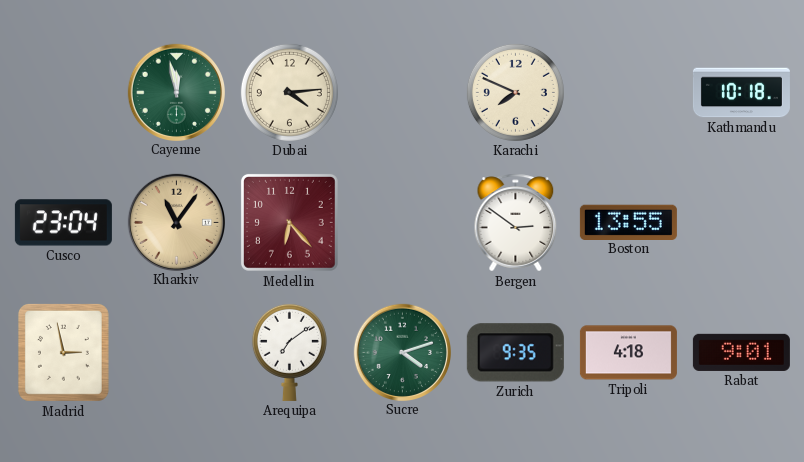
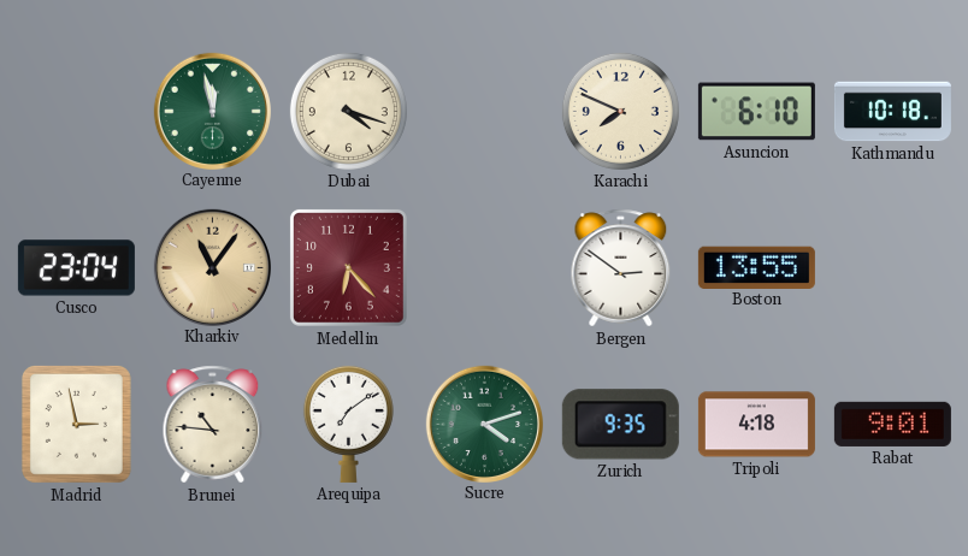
Dubai: 4:14 -> 4:18
Asuncion: none -> 6:10
Brunei: none -> 10:46
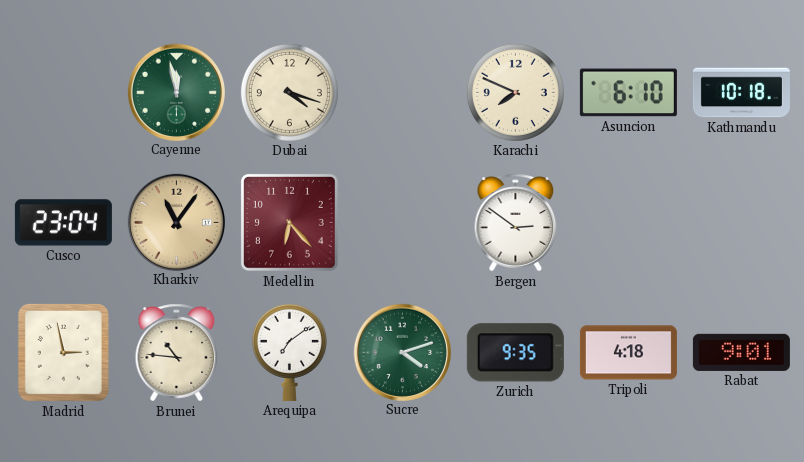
Boston: 13:55 -> none
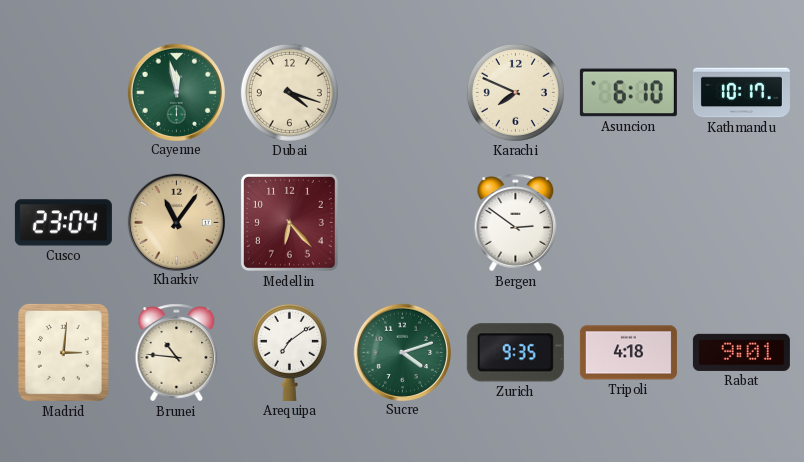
Kathmandu: 10:18 -> 10:17
Madrid: 2:58 -> 3:01
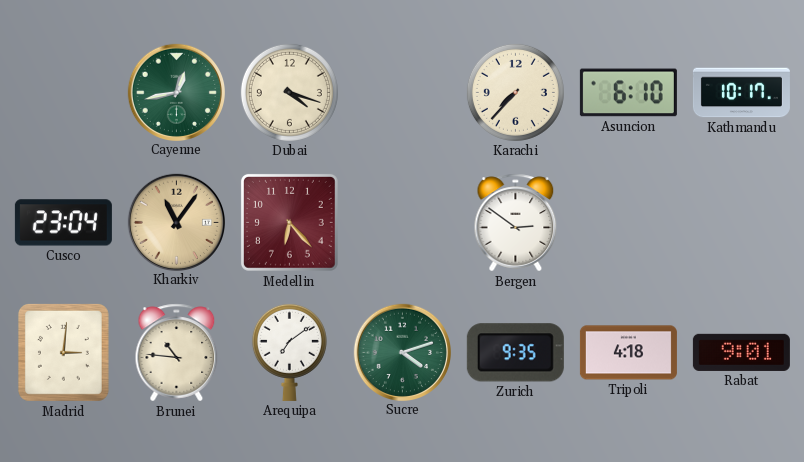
Cayenne: 11:58 -> 12:43
Karachi: 7:49 -> 7:37
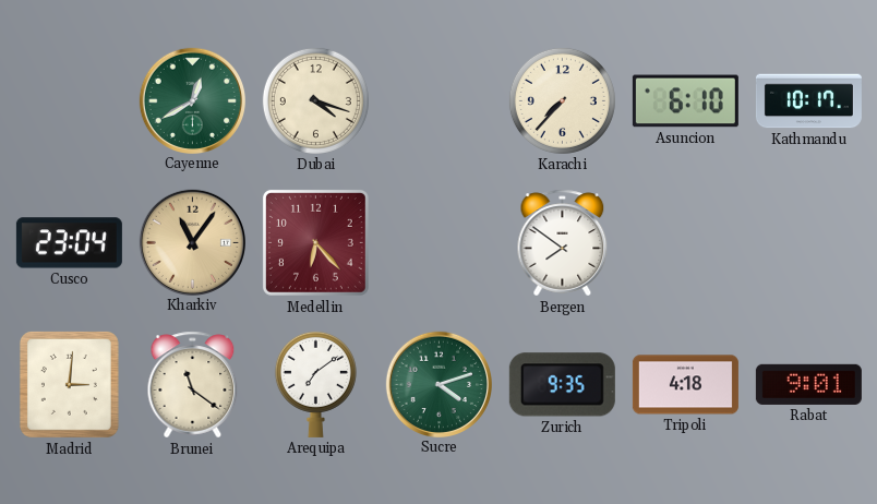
Cayenne: 12:43 -> 12:40
Bergen: 2:51 -> 7:51
Brunei: 10:46 -> 11:21
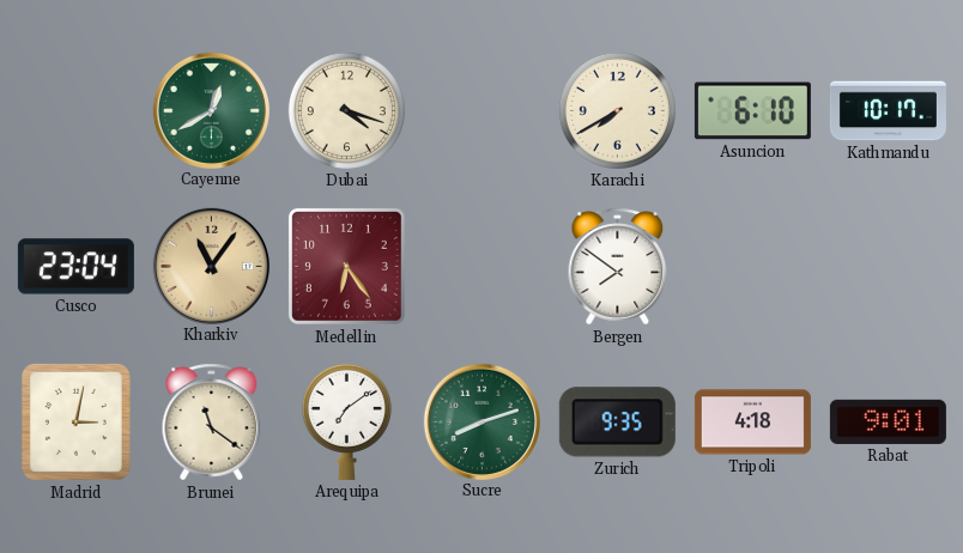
Karachi: 7:37 -> 7:40
Medellin: 6:23 -> 6:24
Madrid: 3:01 -> 3:02
Sucre: 4:12 -> 8:12
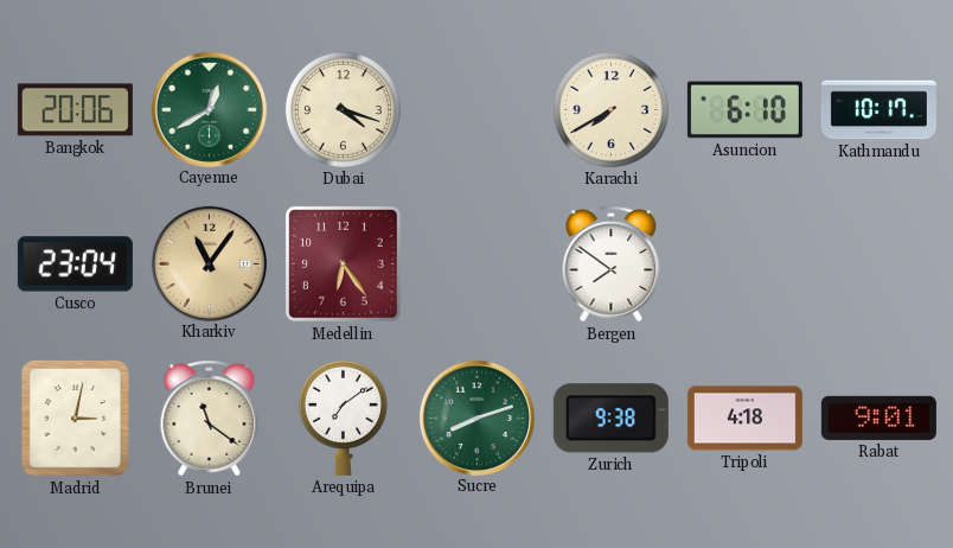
Bangkok: none -> 20:06
Zurich: 9:35 -> 9:38
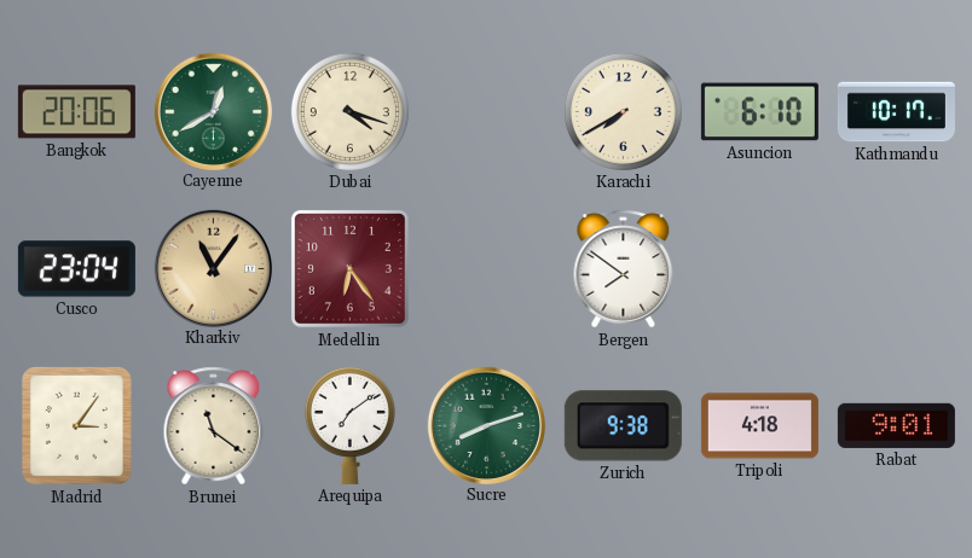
Madrid: 3:02 -> 3:06
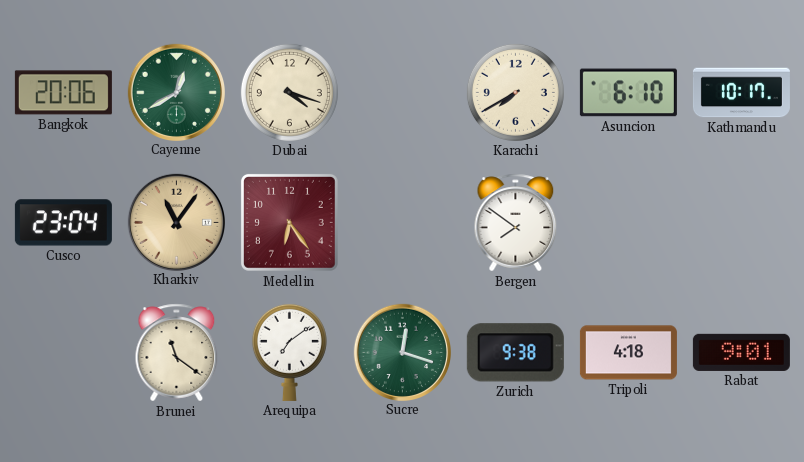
Madrid: 3:06 -> none
Sucre: 8:12 -> 12:18
